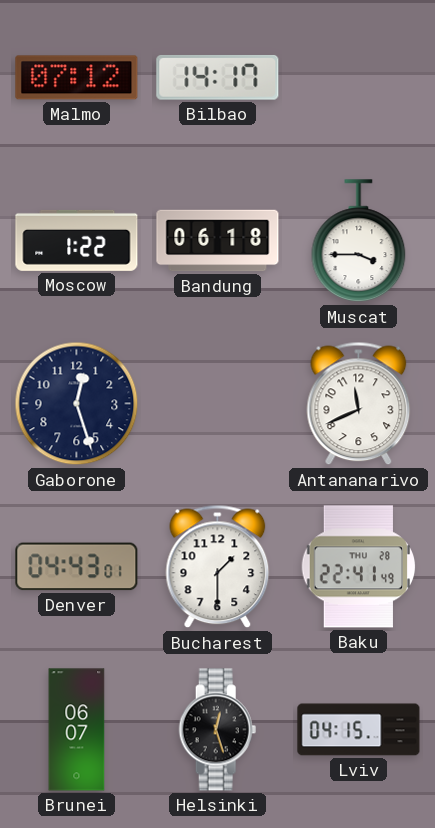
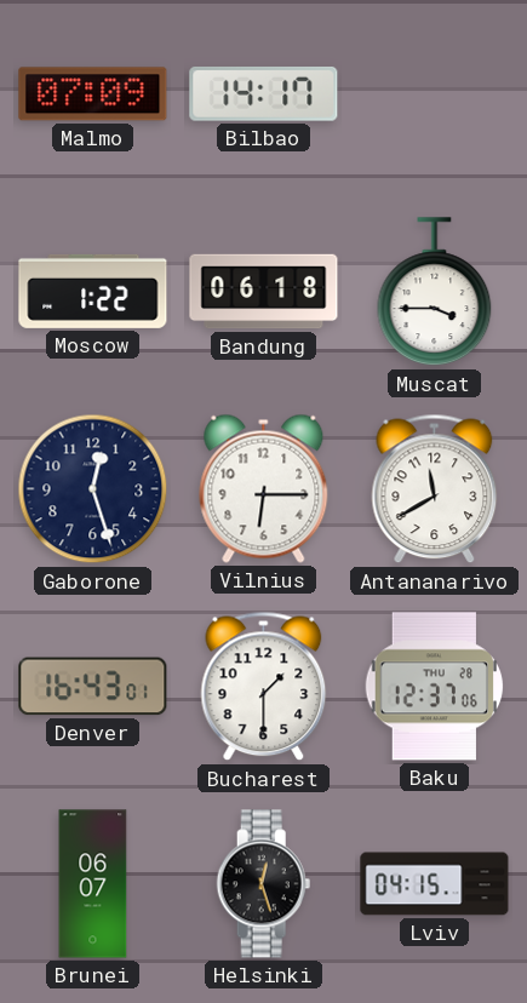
Malmo: 07:12 -> 07:09
Vilnius: none -> 6:15
Antananarivo: 11:41 -> 11:40
Denver: 04:43 -> 16:43
Baku: 22:41 -> 12:37
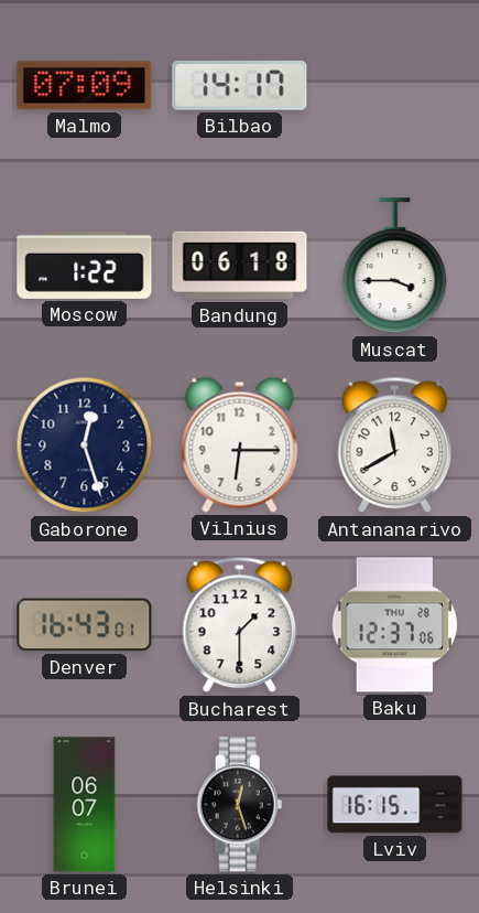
Lviv: 04:15 -> 16:15
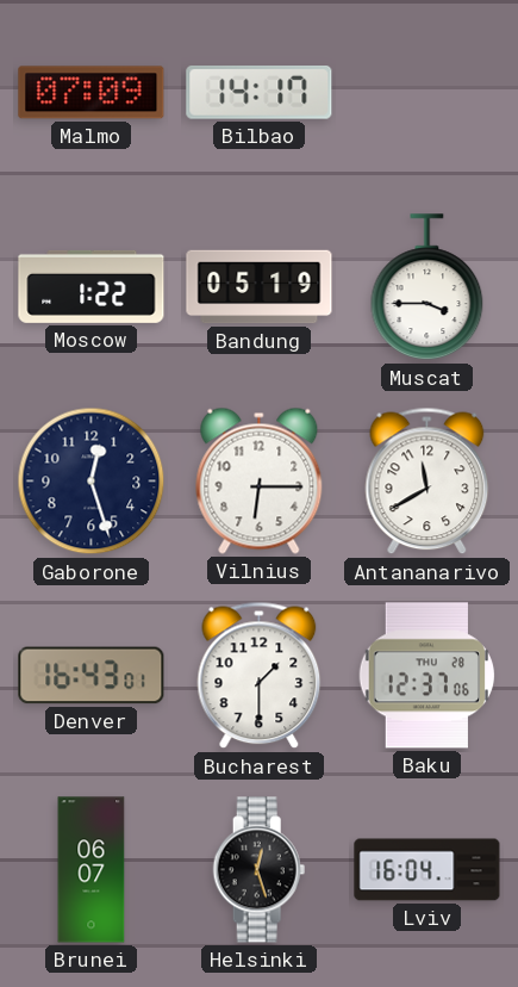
Bandung: 06:18 -> 05:19
Lviv: 16:15 -> 16:04
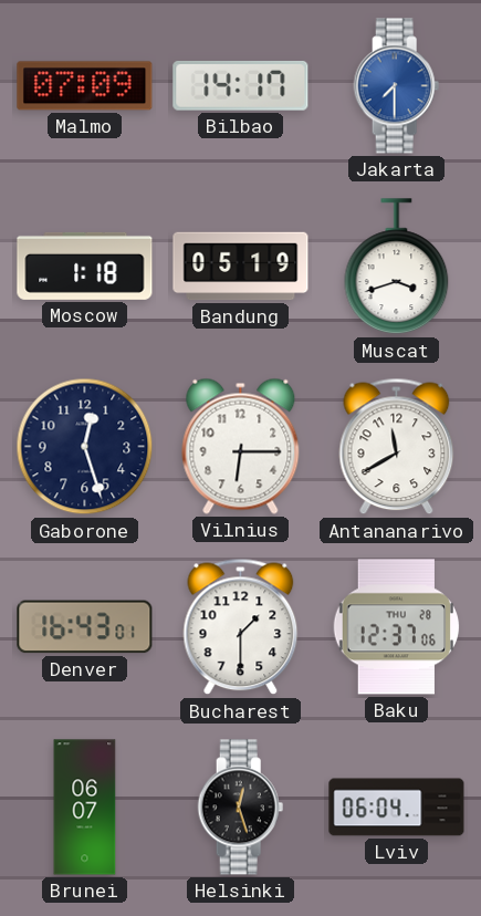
Jakarta: none -> 7:30
Moscow: 1:22 -> 1:18
Muscat: 3:45 -> 3:42
Lviv: 16:04 -> 06:04
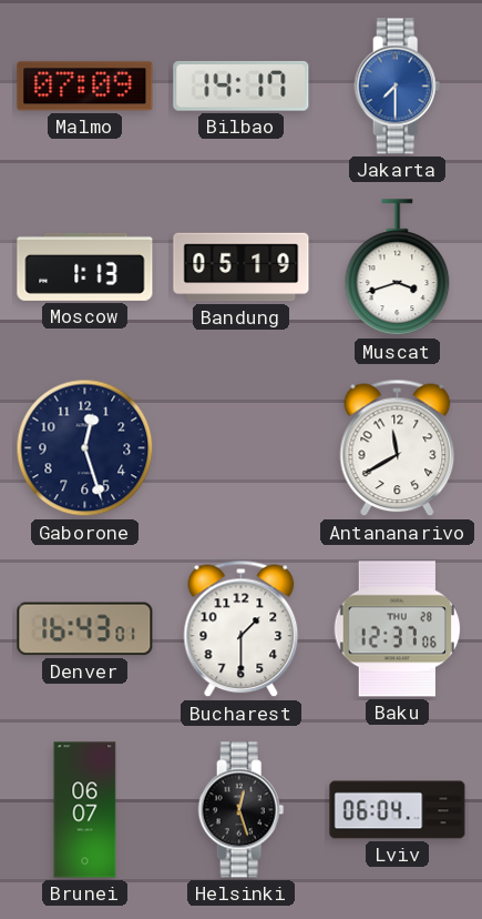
Moscow: 1:18 -> 1:13
Vilnius: 6:15 -> none
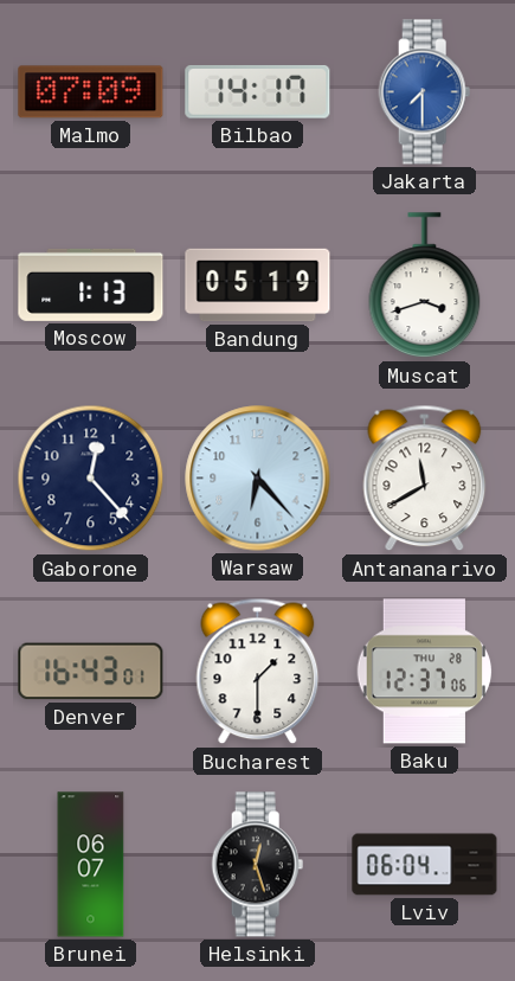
Gaborone: 12:27 -> 12:23
Warsaw: none -> 6:23
